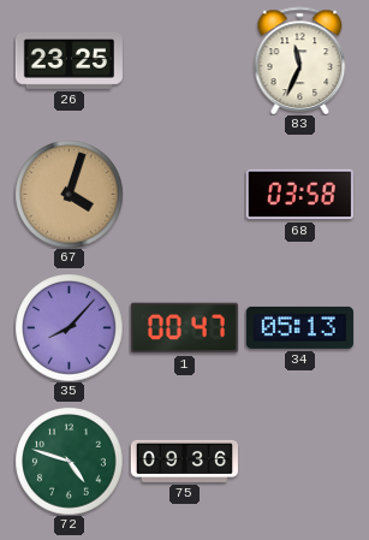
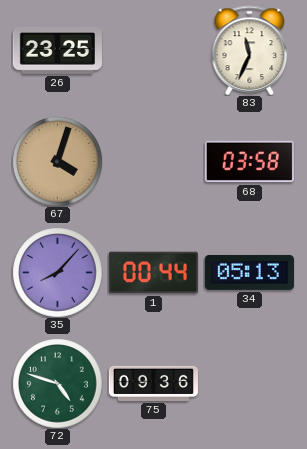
1: 00:47 -> 00:44
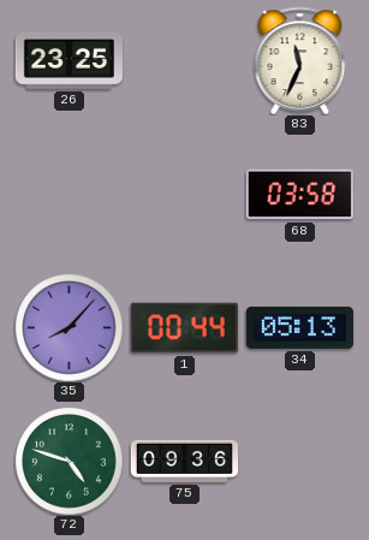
67: 4:03 -> none
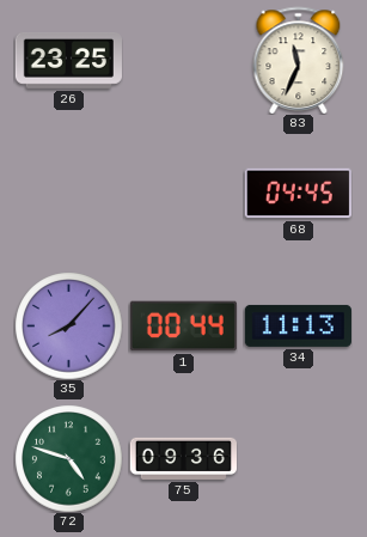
68: 03:58 -> 04:45
34: 05:13 -> 11:13
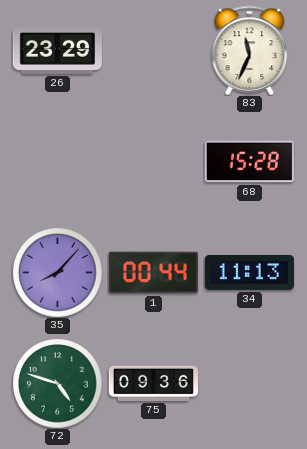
26: 23:25 -> 23:29
68: 04:45 -> 15:28
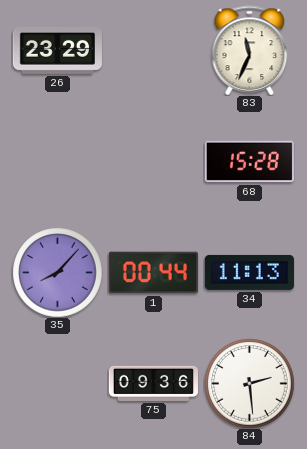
72: 4:48 -> none
84: none -> 2:29
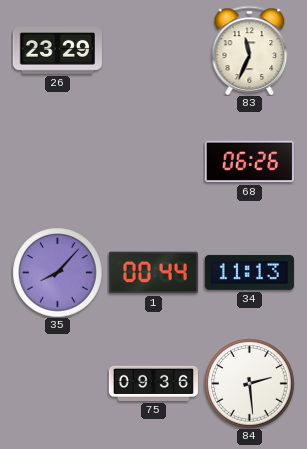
68: 15:28 -> 06:26
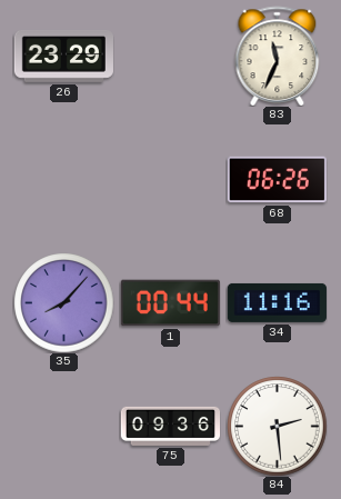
34: 11:13 -> 11:16
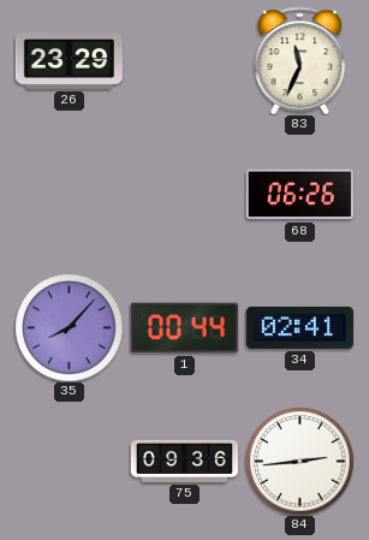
34: 11:16 -> 02:41
84: 2:29 -> 2:44
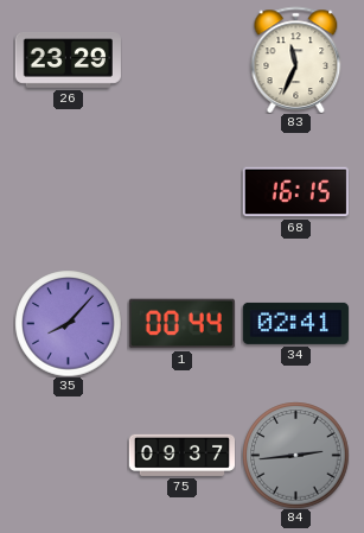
68: 06:26 -> 16:15
75: 09:36 -> 09:37
84 dial: white -> grey
